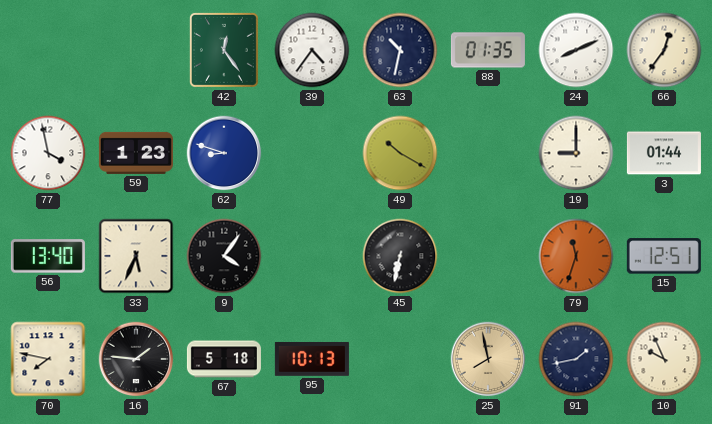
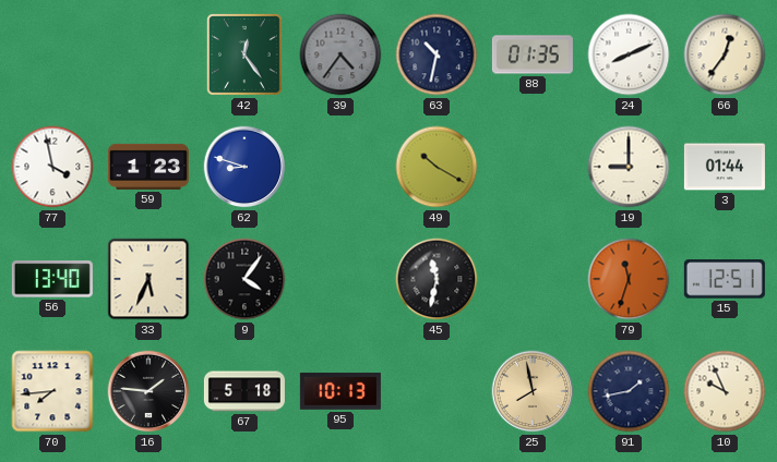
39 dial: white -> grey
45: 6:32 -> 11:32
70: 7:47 -> 7:44
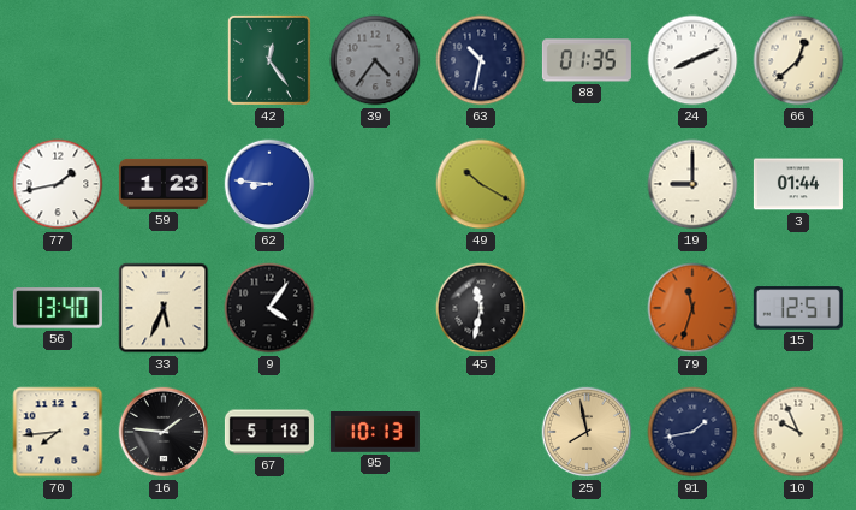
66: 12:36 -> 12:38
77: 3:58 -> 1:43
62: 8:48 -> 8:46
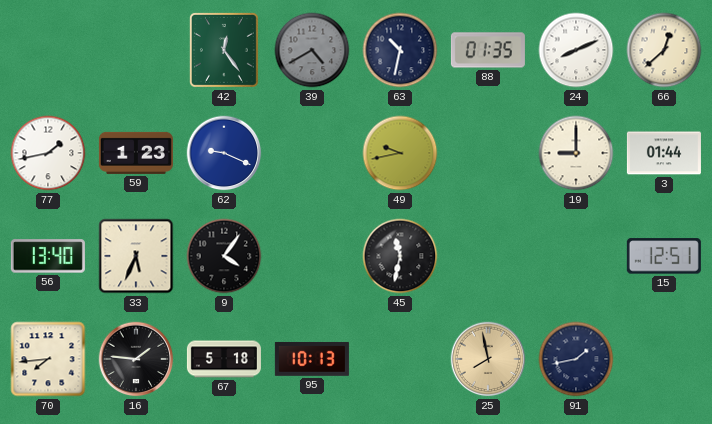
39: 4:36 -> 4:40
62: 8:46 -> 9:19
49: 10:20 -> 9:43
79: 11:33 -> none
10: 9:56 -> none
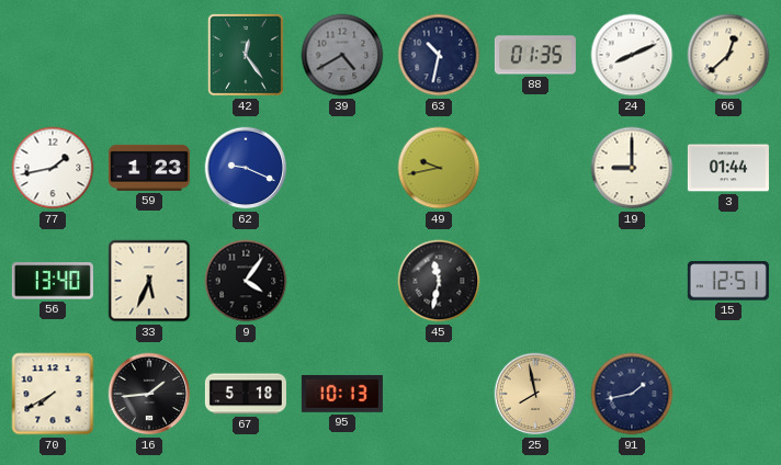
70: 7:44 -> 7:40
16: 1:46 -> 1:44
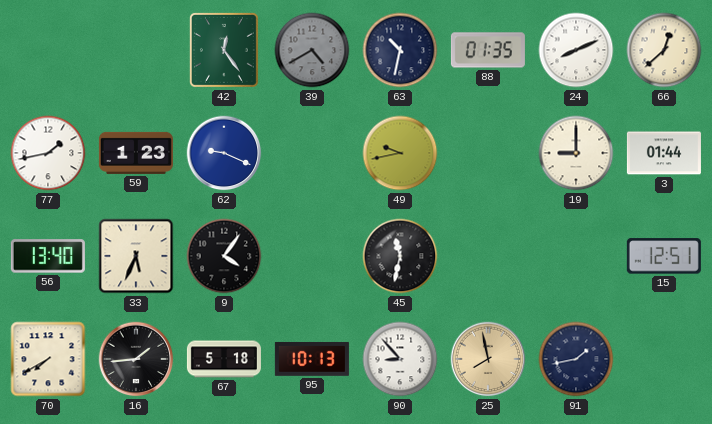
90: none -> 8:53
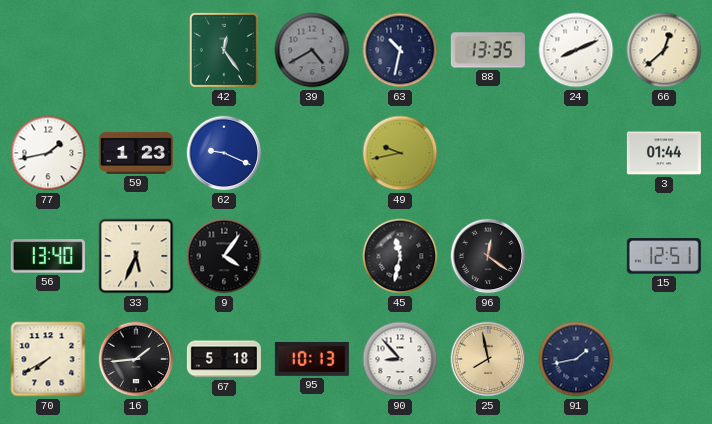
88: 01:35 -> 13:35
19: 9:00 -> none
96: none -> 12:21
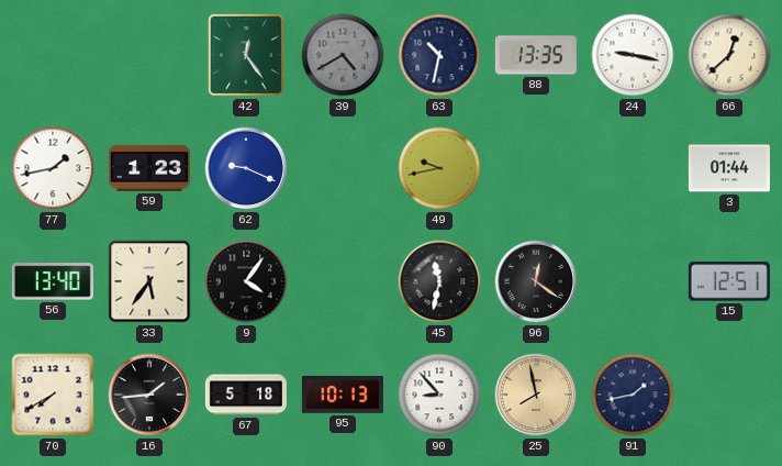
24: 8:11 -> 9:17
33: 5:34 -> 5:36
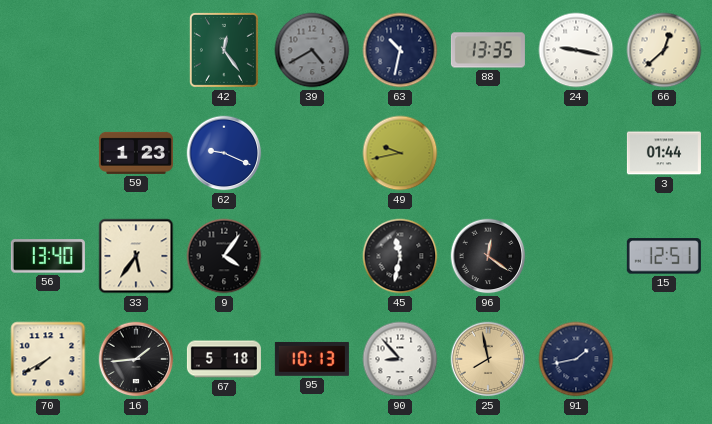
77: 1:43 -> none
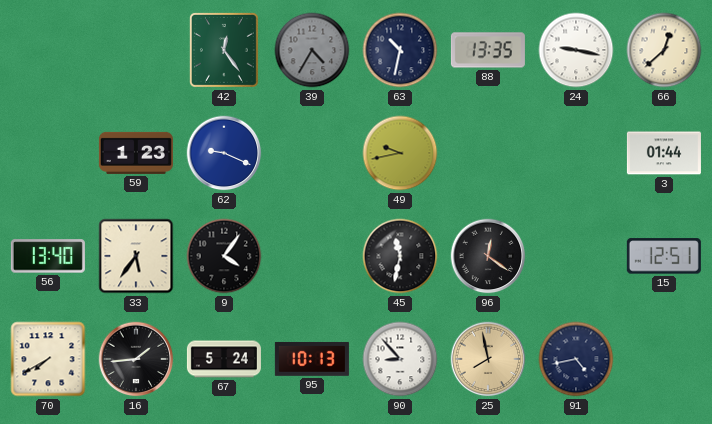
39: 4:40 -> 4:35
67: 5:18 -> 5:24
91: 1:43 -> 4:43
